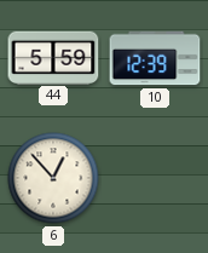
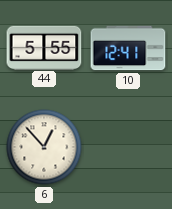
44: 5:59 -> 5:55
10: 12:39 -> 12:41
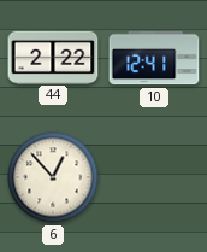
44: 5:55 -> 2:22
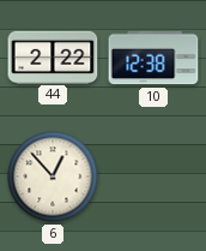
10: 12:41 -> 12:38
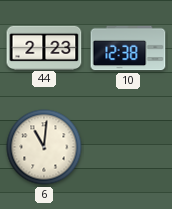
44: 2:22 -> 2:23
6: 12:53 -> 11:01
